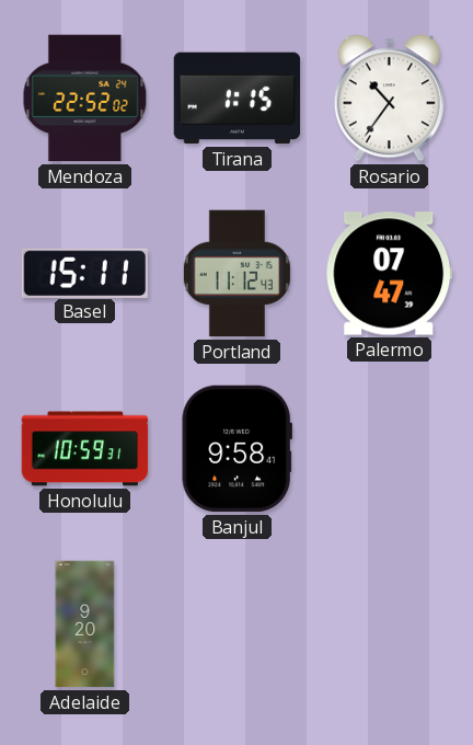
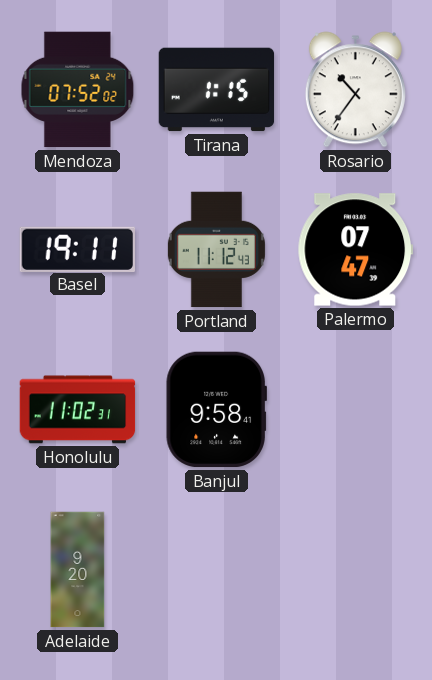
Mendoza: 22:52 -> 07:52
Basel: 15:11 -> 19:11
Honolulu: 10:59 -> 11:02
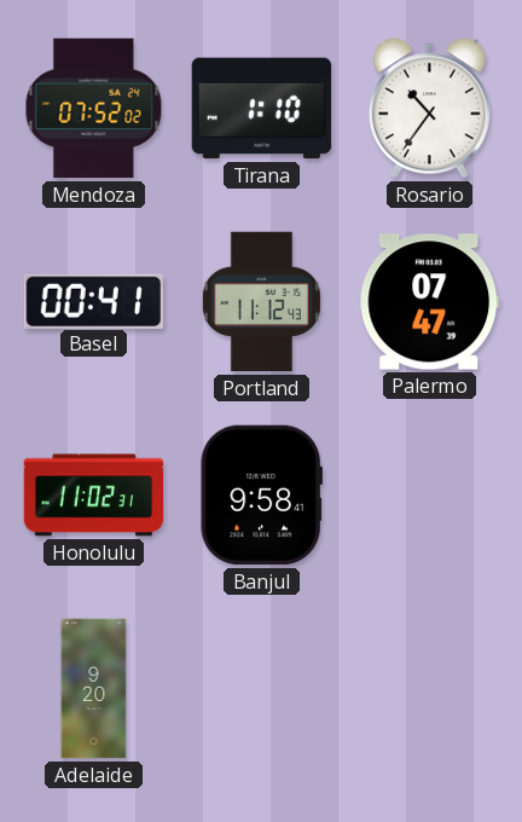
Tirana: 1:15 -> 1:10
Basel: 19:11 -> 00:41
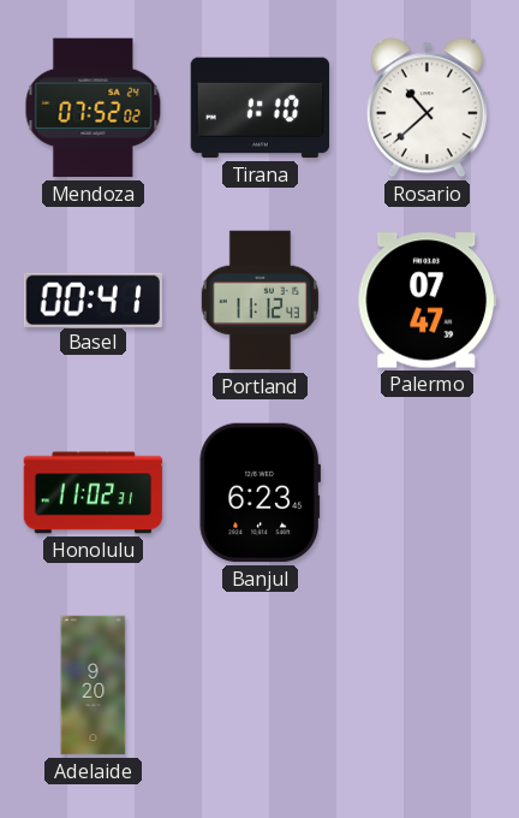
Rosario: 10:36 -> 10:38
Banjul: 9:58 -> 6:23
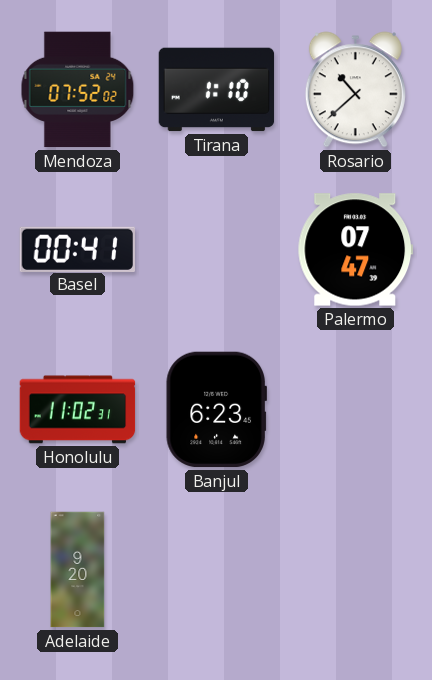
Portland: 11:12 -> none
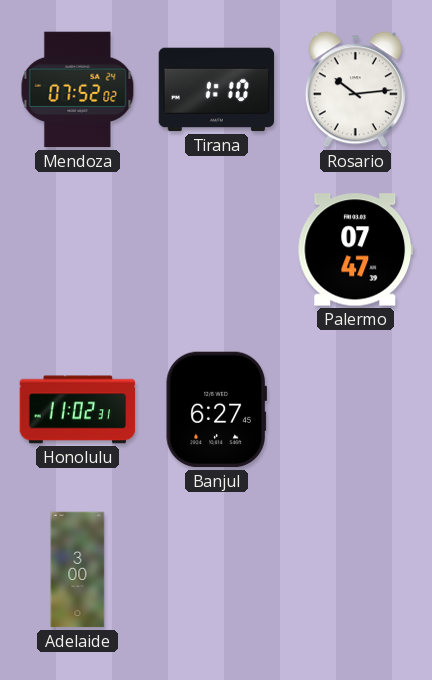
Rosario: 10:38 -> 10:14
Basel: 00:41 -> none
Banjul: 6:23 -> 6:27
Adelaide: 9:20 -> 3:00
